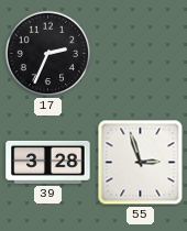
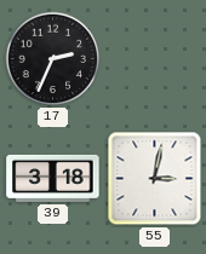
39: 3:28 -> 3:18
55: 2:57 -> 3:02
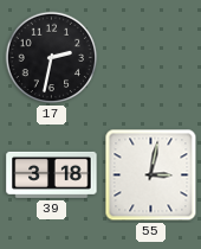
17: 2:34 -> 2:32
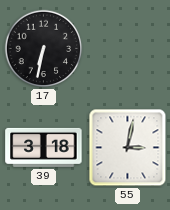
17: 2:32 -> 6:32
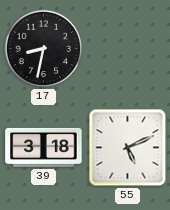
17: 6:32 -> 8:32
55: 3:02 -> 5:11
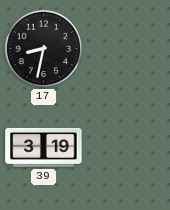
39: 3:18 -> 3:19
55: 5:11 -> none
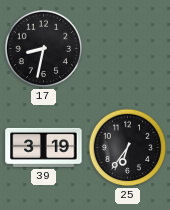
25: none -> 6:36
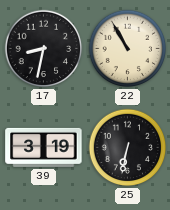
22: none -> 10:55
25: 6:36 -> 6:32
